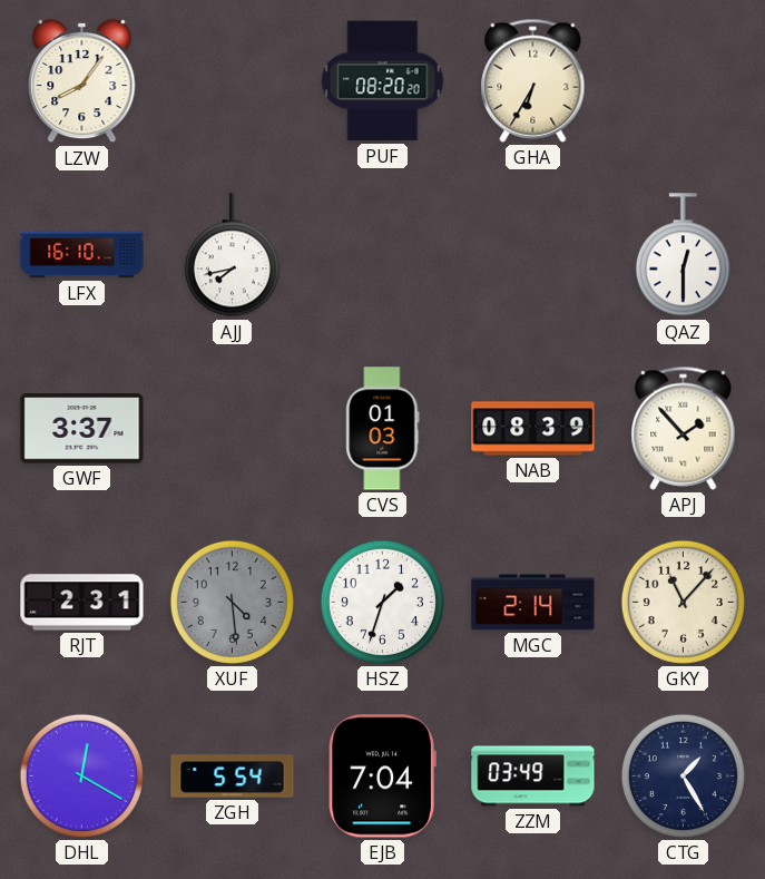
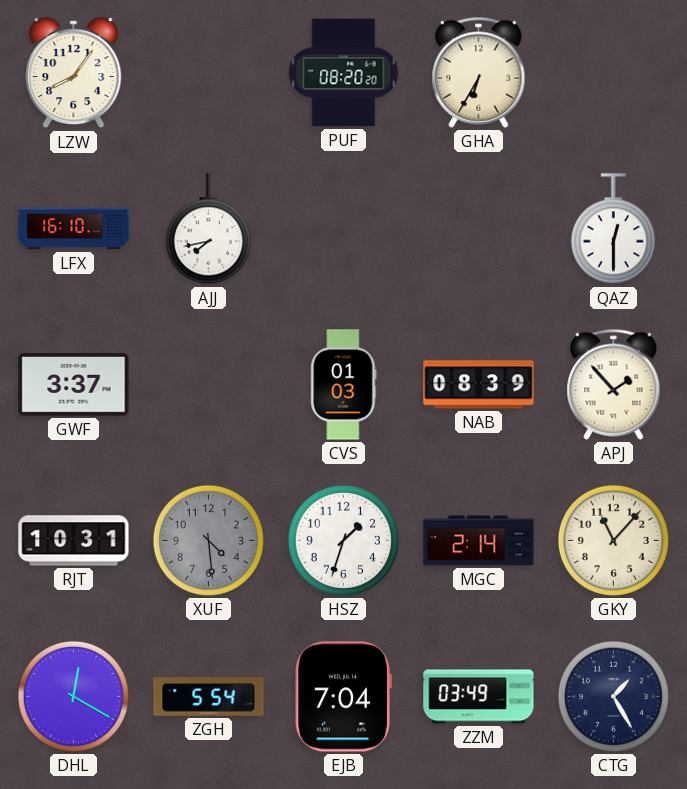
RJT: 2:31 -> 10:31
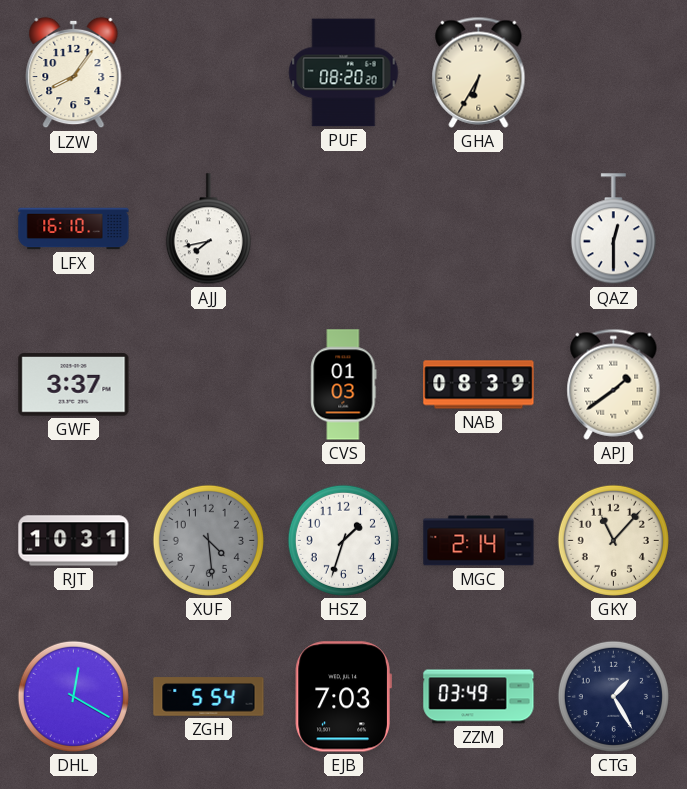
APJ: 1:53 -> 1:39
EJB: 7:04 -> 7:03
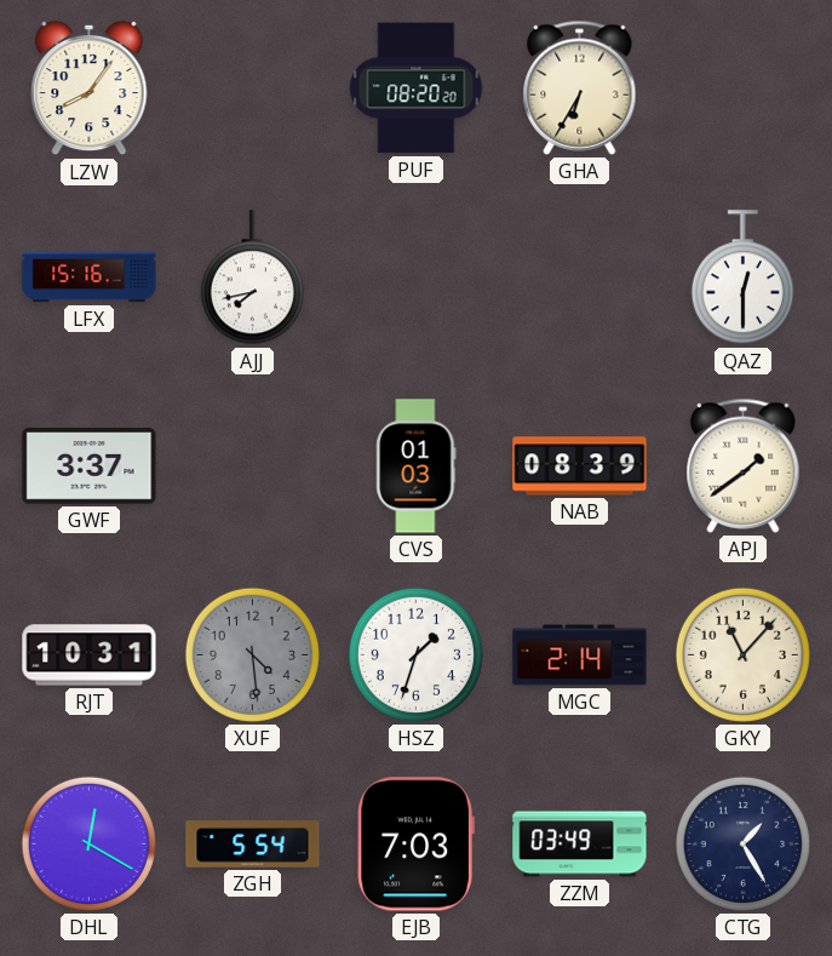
LFX: 16:10 -> 15:16
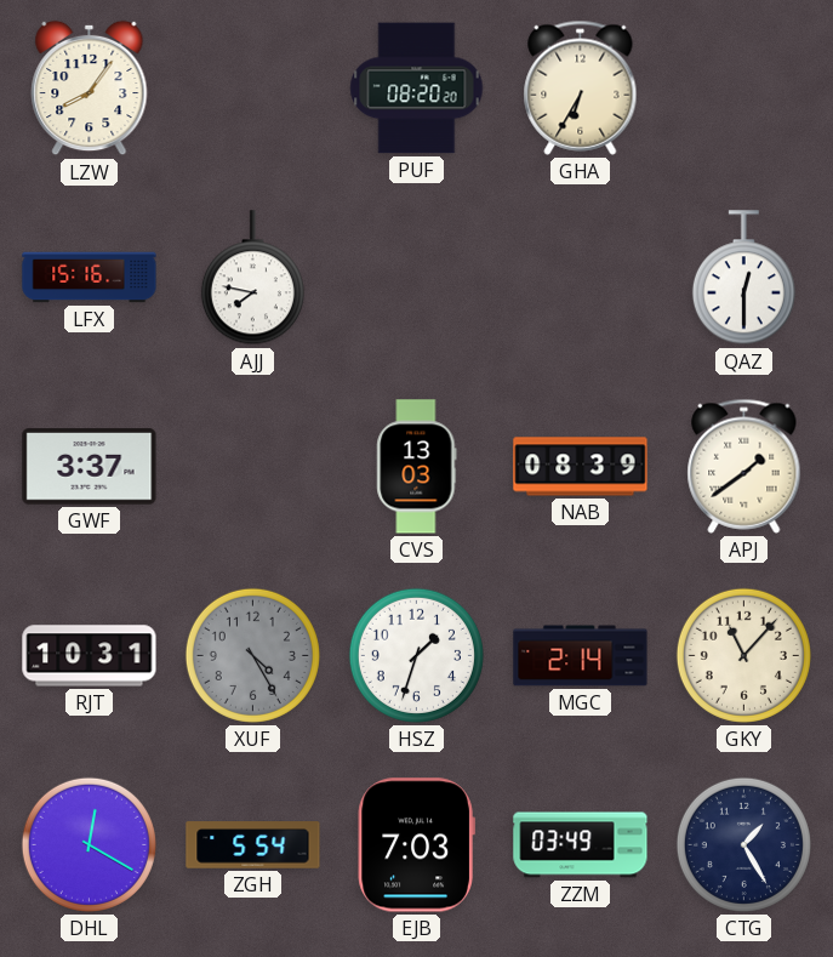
AJJ: 7:43 -> 7:47
CVS: 01:03 -> 13:03
XUF: 4:29 -> 4:25
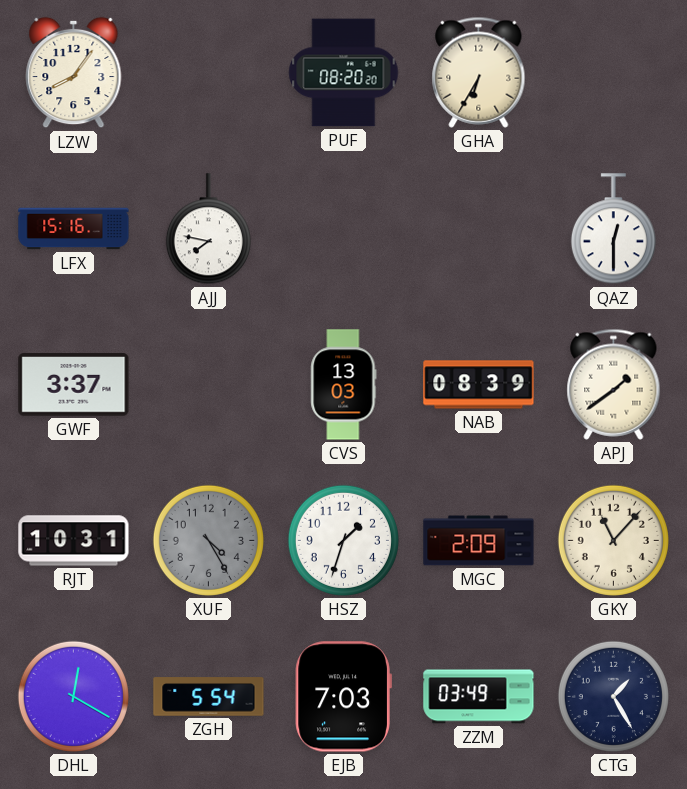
MGC: 2:14 -> 2:09
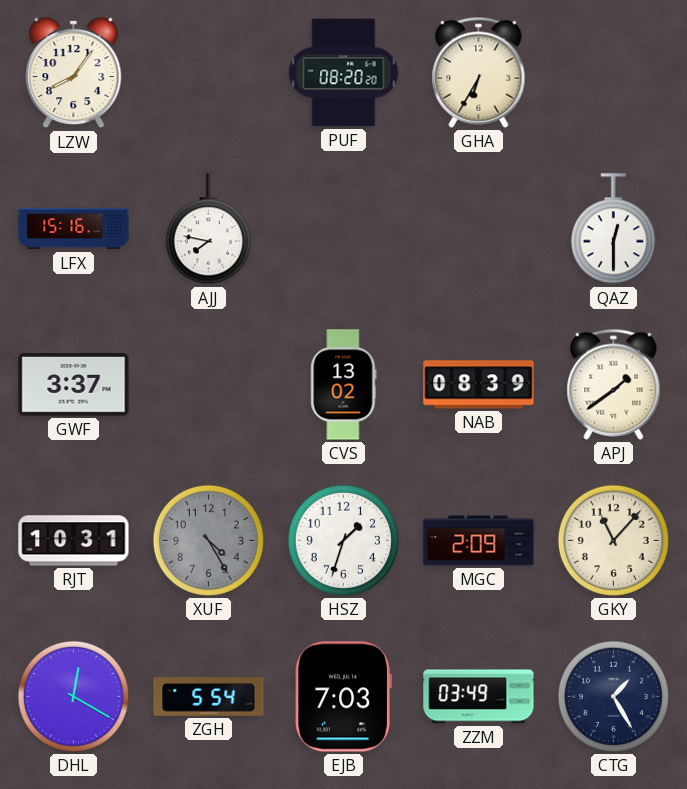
CVS: 13:03 -> 13:02
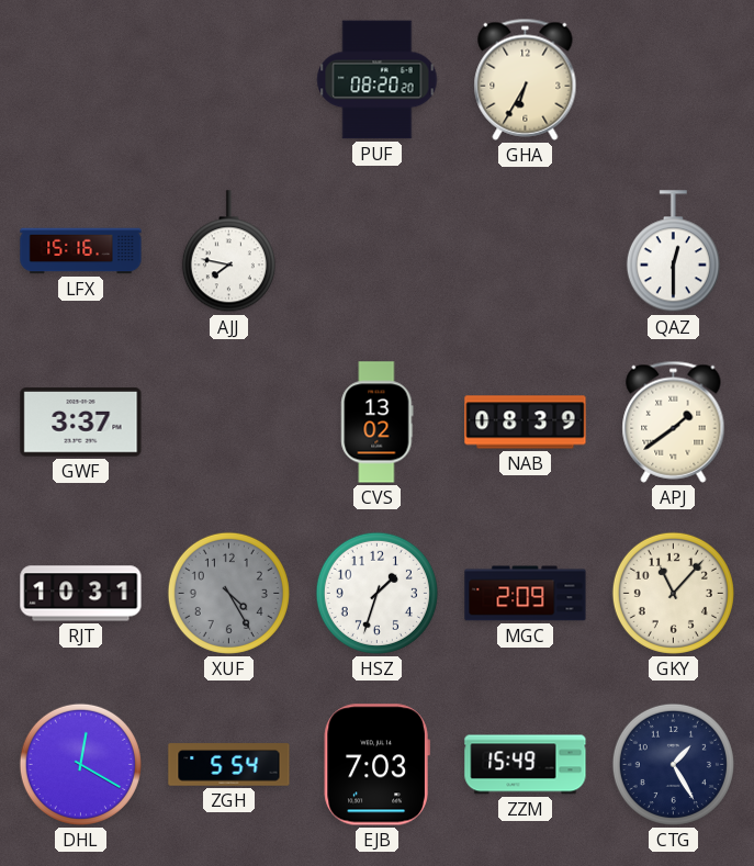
LZW: 8:06 -> none
ZZM: 03:49 -> 15:49
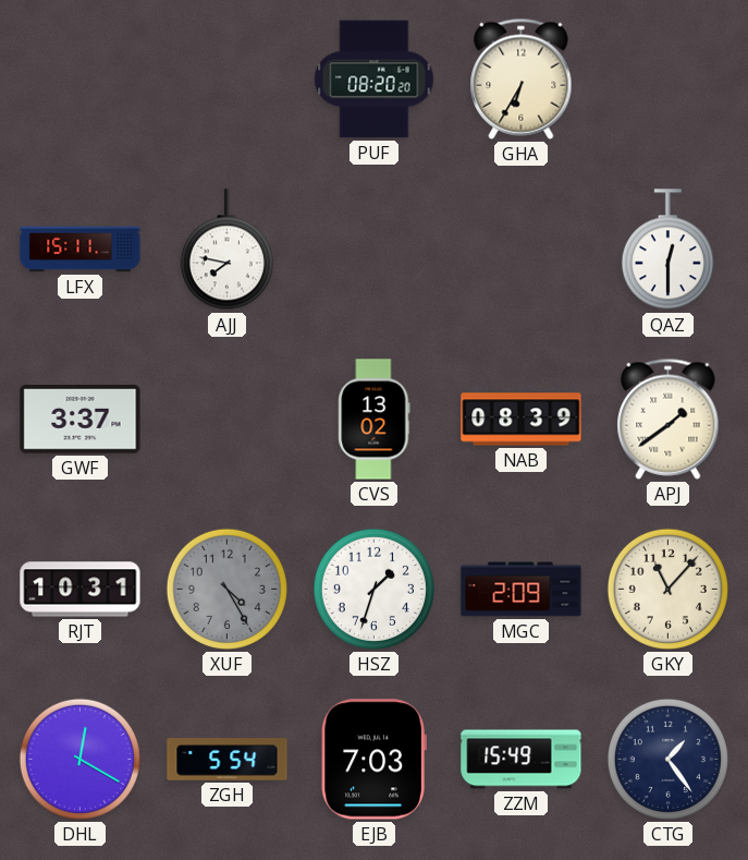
LFX: 15:16 -> 15:11
CTG: 1:25 -> 1:24
